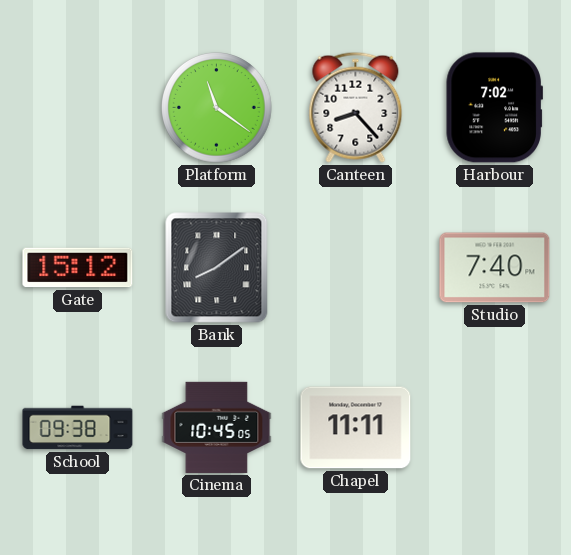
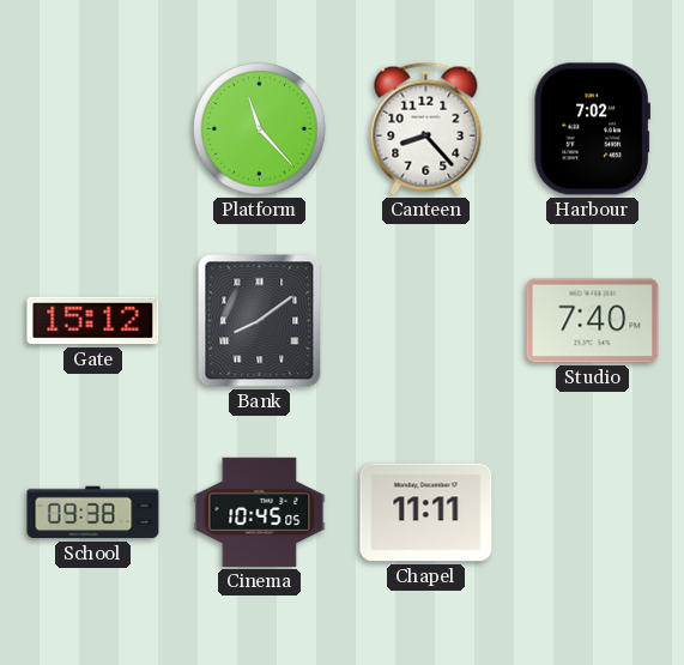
Platform: 11:21 -> 11:23
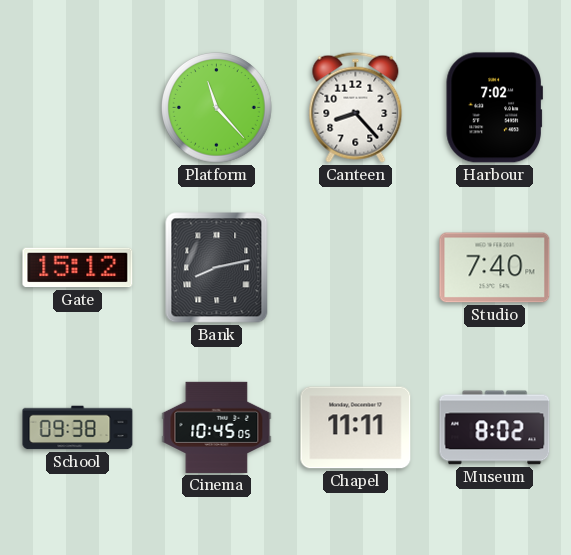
Bank: 8:09 -> 8:13
Museum: none -> 8:02
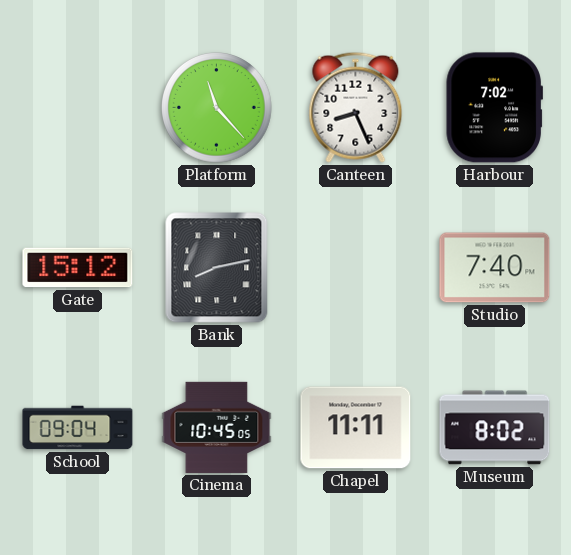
Canteen: 8:23 -> 8:26
School: 09:38 -> 09:04
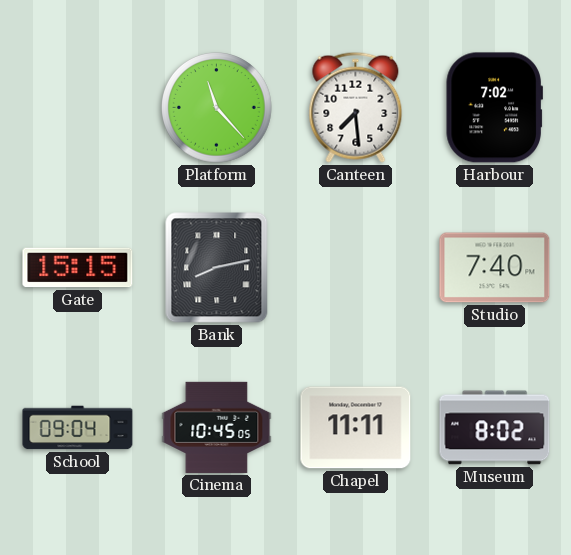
Canteen: 8:26 -> 7:29
Gate: 15:12 -> 15:15
